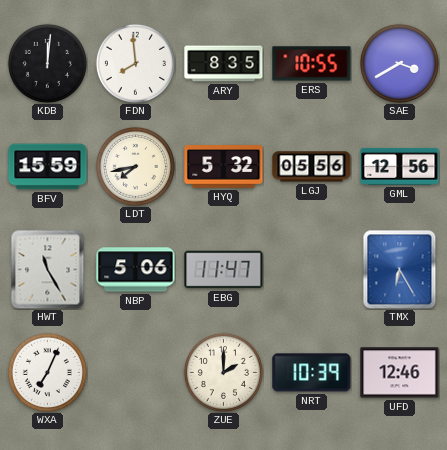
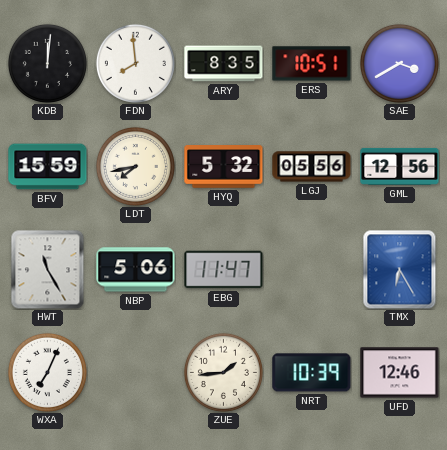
ERS: 10:55 -> 10:51
ZUE: 2:00 -> 1:44
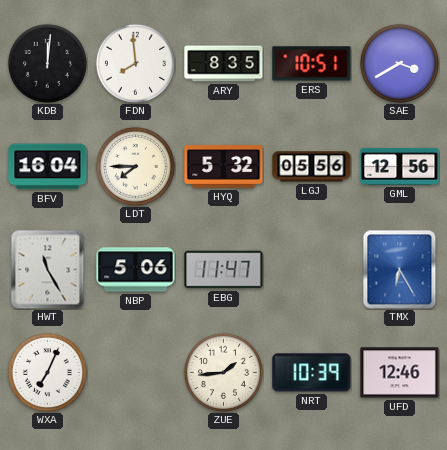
BFV: 15:59 -> 16:04
LDT: 7:43 -> 7:45
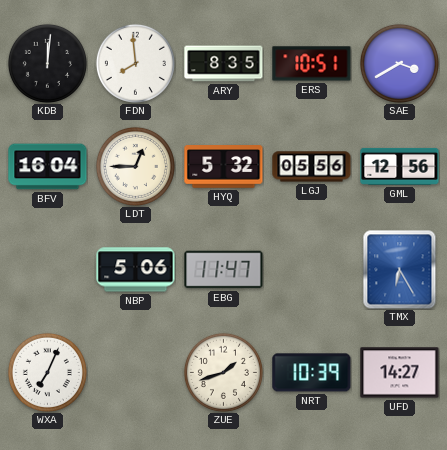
LDT: 7:45 -> 12:45
HWT: 11:25 -> none
ZUE: 1:44 -> 1:42
UFD: 12:46 -> 14:27
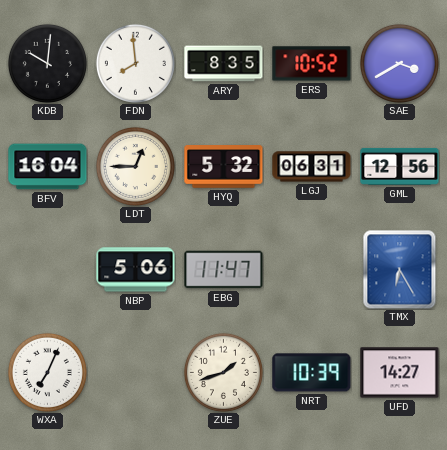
KDB: 12:01 -> 10:01
ERS: 10:51 -> 10:52
LGJ: 05:56 -> 06:31
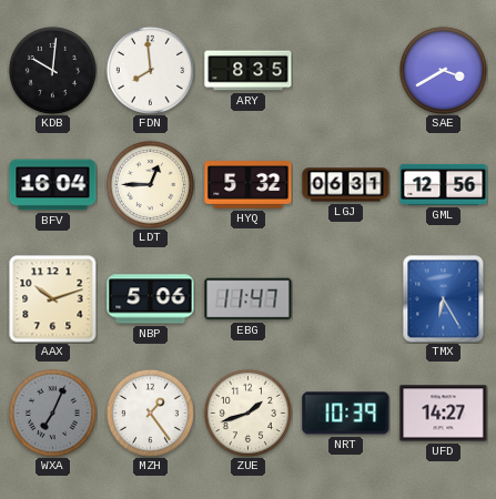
ERS: 10:52 -> none
AAX: none -> 10:12
WXA dial: white -> grey
MZH: none -> 1:24
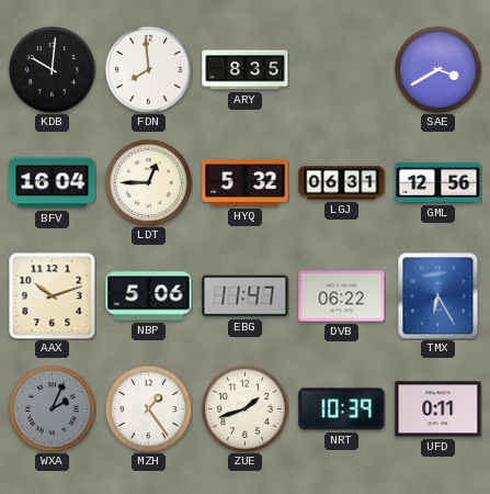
DVB: none -> 06:22
WXA: 7:04 -> 2:04
UFD: 14:27 -> 0:11
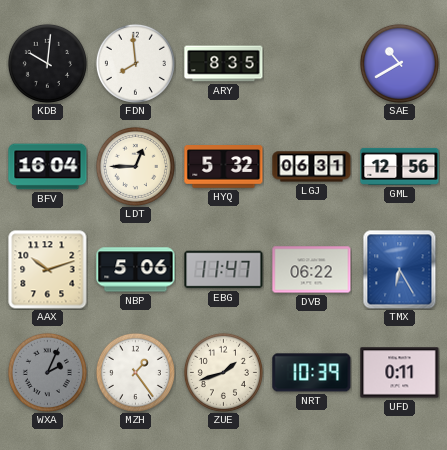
SAE: 3:40 -> 10:40
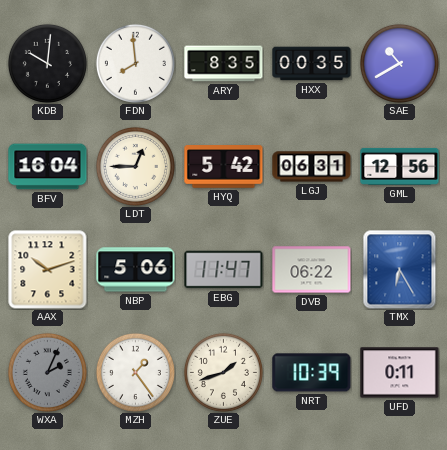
HXX: none -> 00:35
HYQ: 5:32 -> 5:42
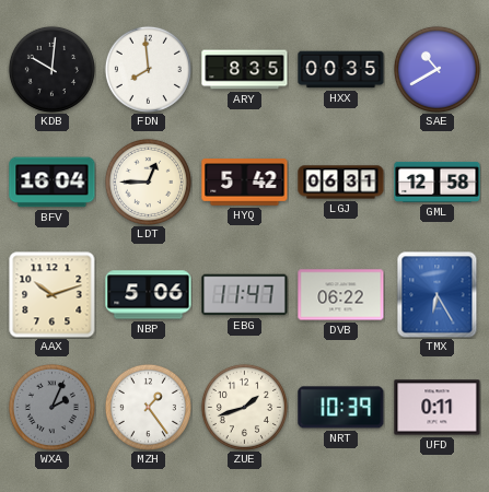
GML: 12:56 -> 12:58
